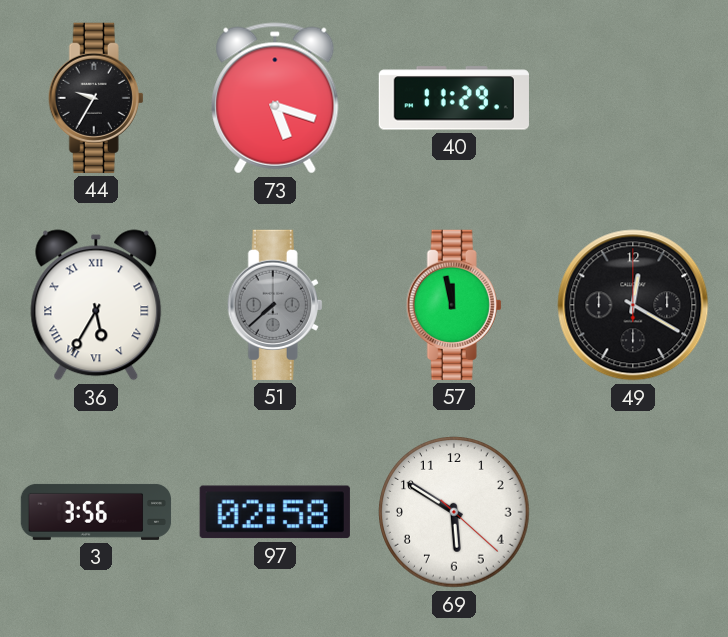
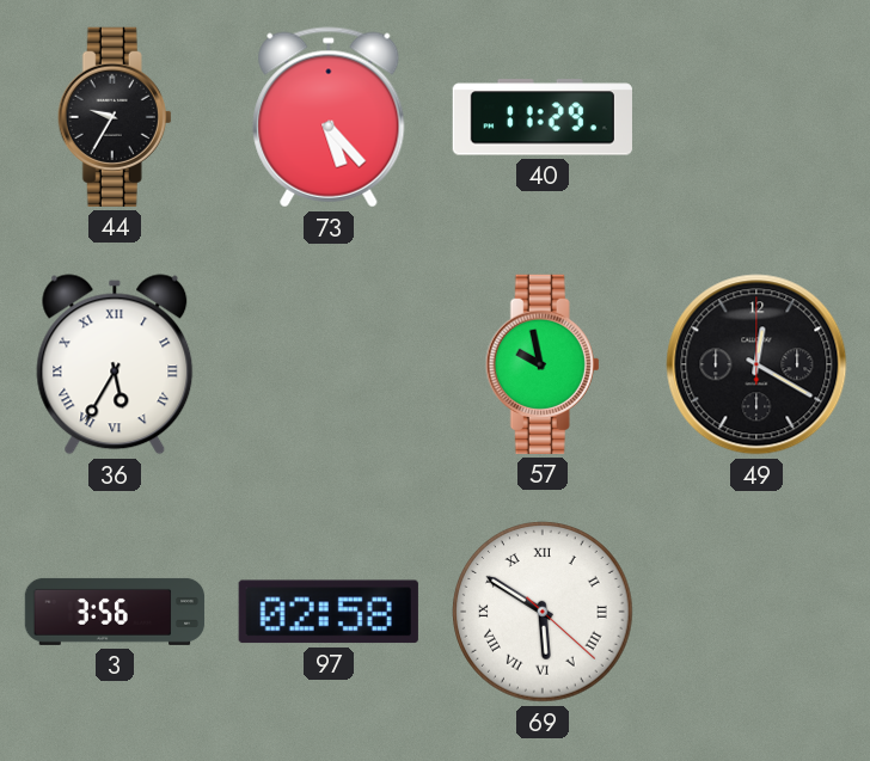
73: 5:18 -> 5:23
51: 7:38 -> none
57: 11:58 -> 9:58
69 numerals: Arabic -> Roman
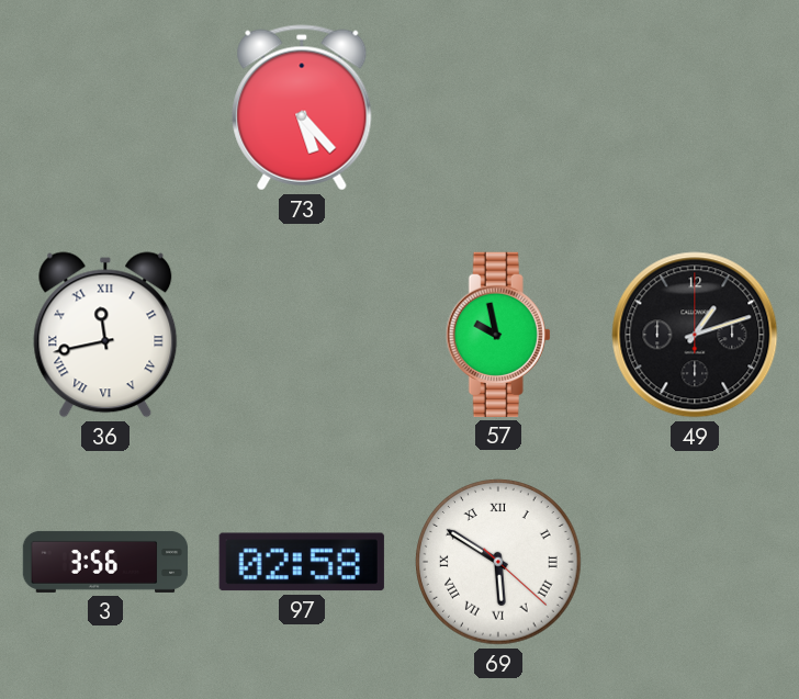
44: 9:35 -> none
40: 11:29 -> none
36: 5:35 -> 11:43
49: 12:20 -> 1:12
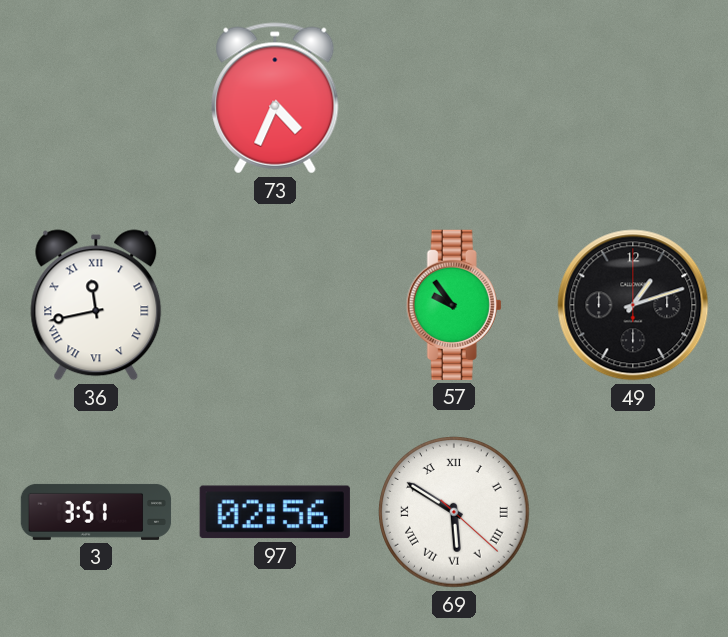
73: 5:23 -> 4:34
57: 9:58 -> 9:54
3: 3:56 -> 3:51
97: 02:58 -> 02:56
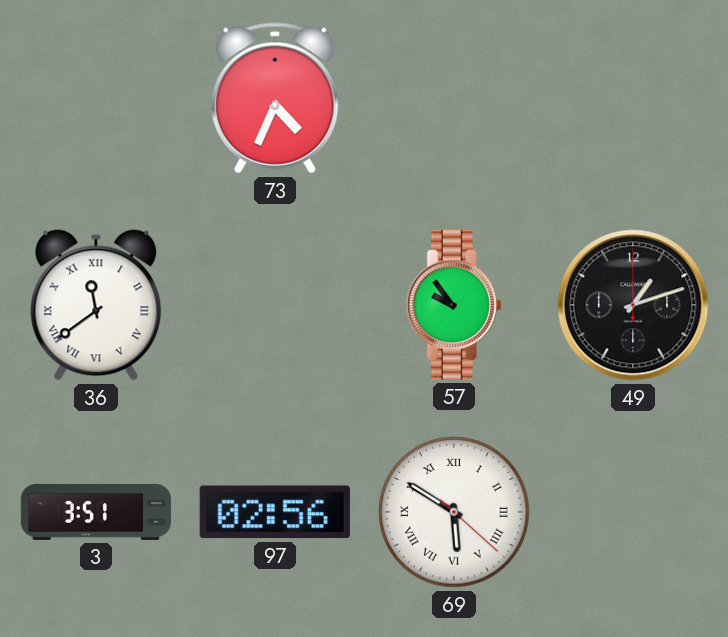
36: 11:43 -> 11:39
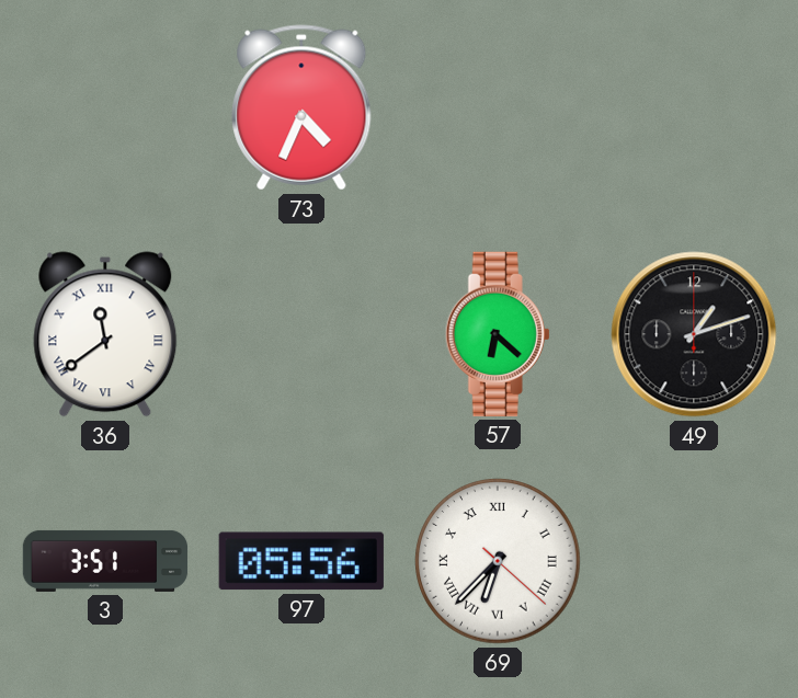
57: 9:54 -> 6:22
97: 02:56 -> 05:56
69: 5:50 -> 6:37
